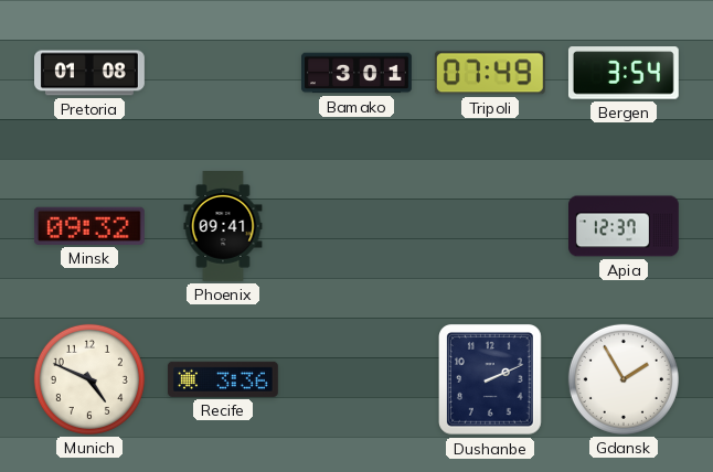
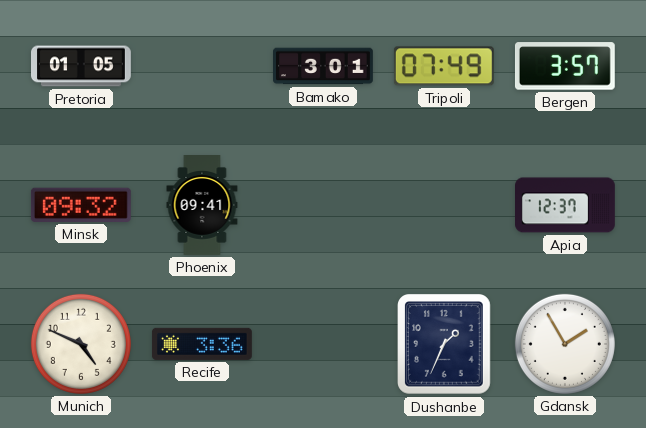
Pretoria: 01:08 -> 01:05
Bergen: 3:54 -> 3:57
Dushanbe: 2:11 -> 1:34
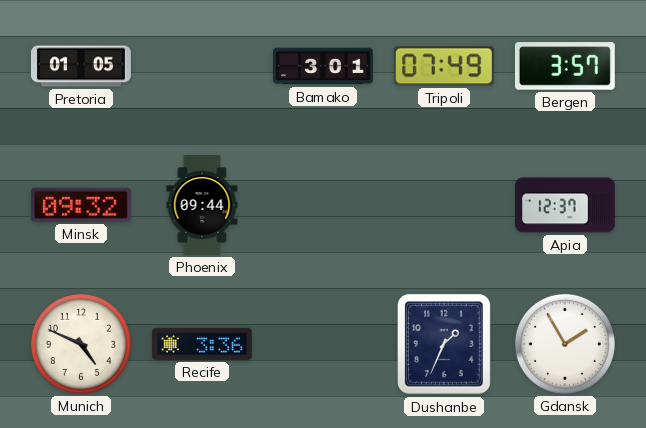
Phoenix: 09:41 -> 09:44
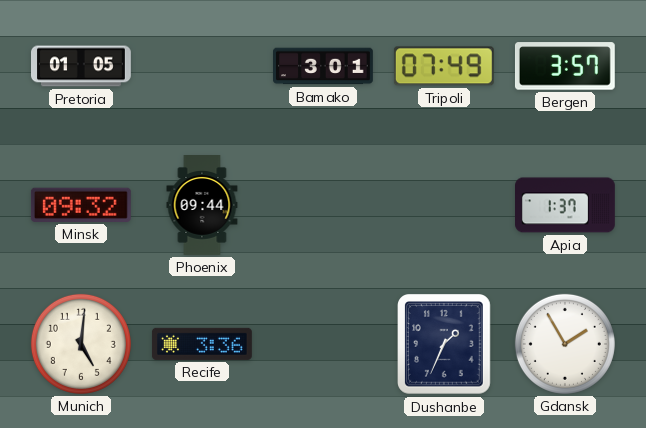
Apia: 12:37 -> 1:37
Munich: 4:49 -> 5:01
